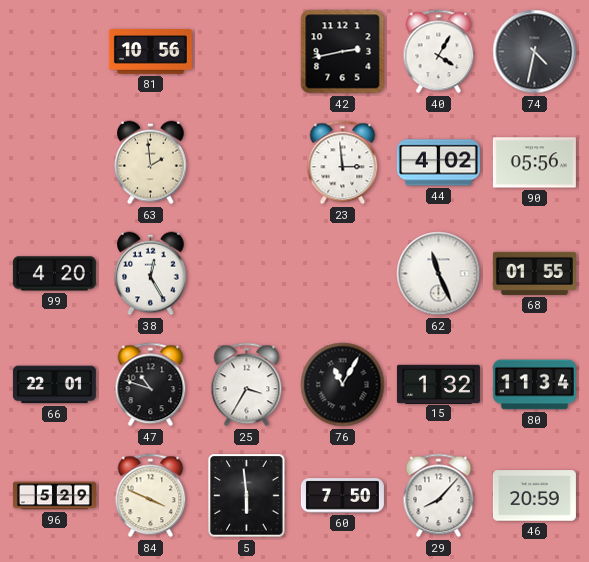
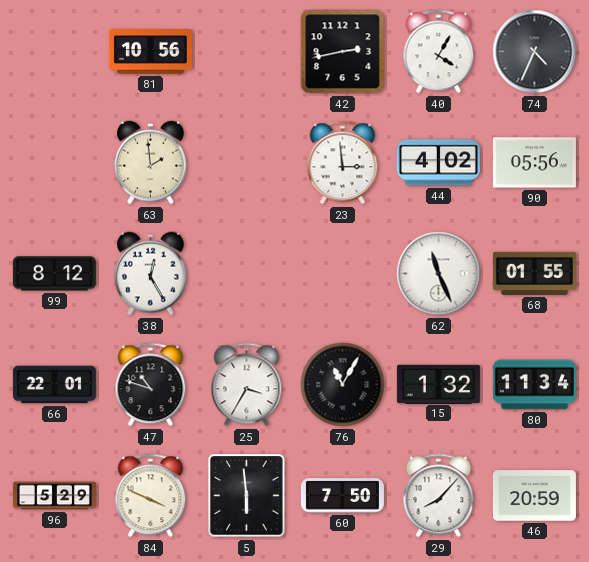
74: 4:32 -> 4:34
99: 4:20 -> 8:12
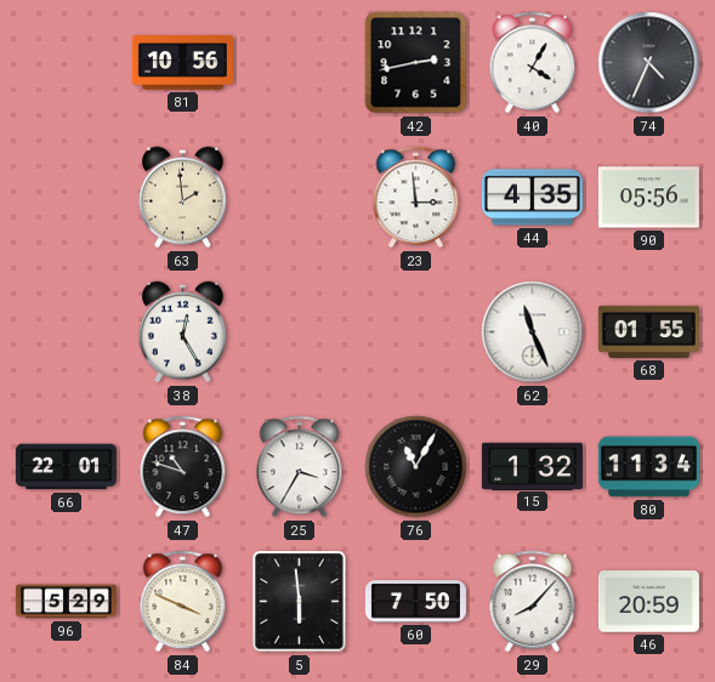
44: 4:02 -> 4:35
99: 8:12 -> none
